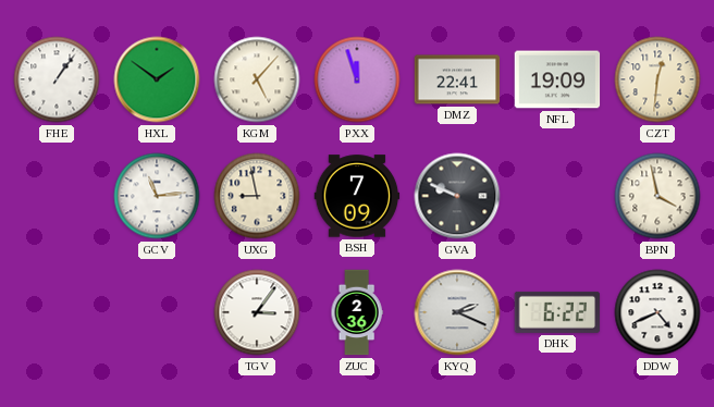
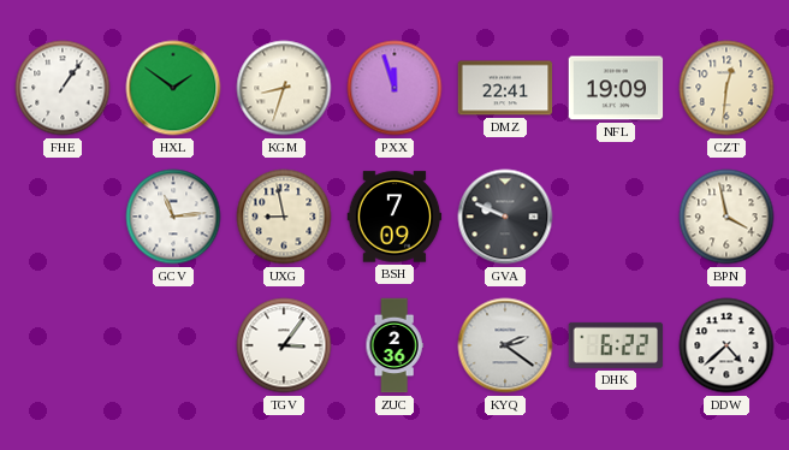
KGM: 5:07 -> 8:33
KYQ: 2:19 -> 2:21
DDW: 4:41 -> 4:38
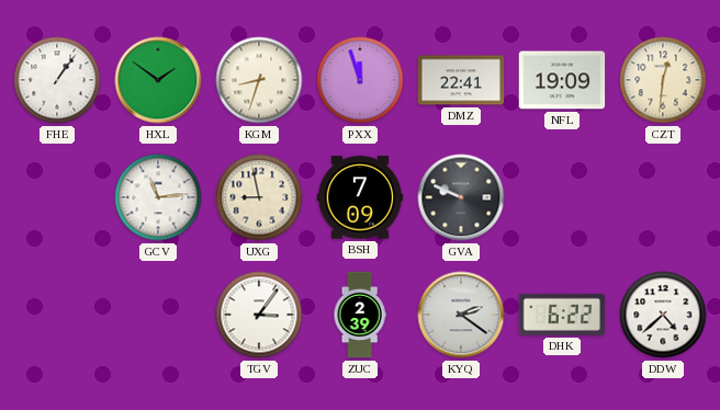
BPN: 3:58 -> none
ZUC: 2:36 -> 2:39
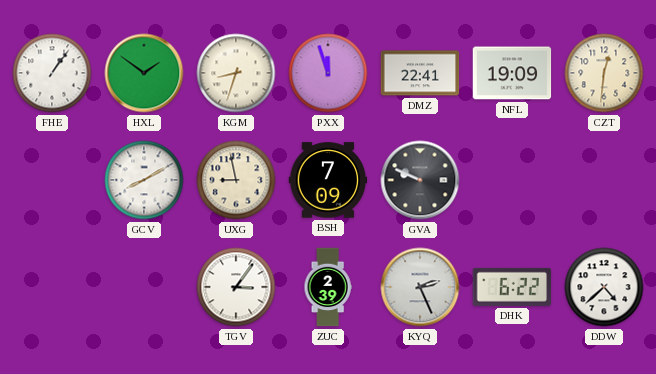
GCV: 11:14 -> 8:10
KYQ: 2:21 -> 2:26
